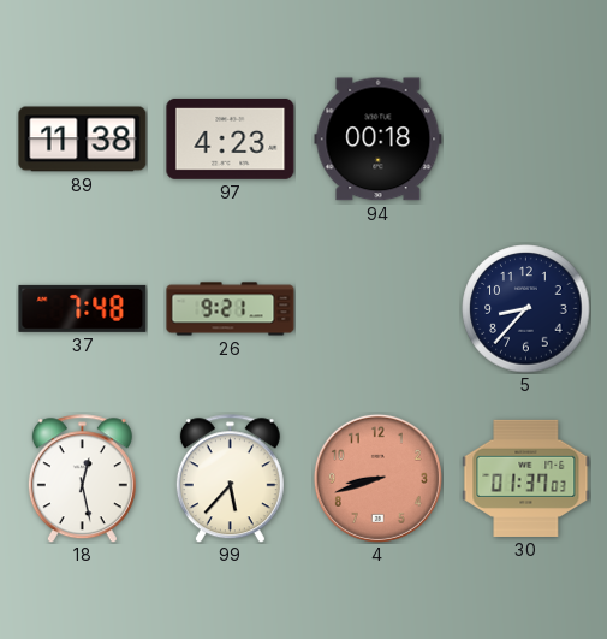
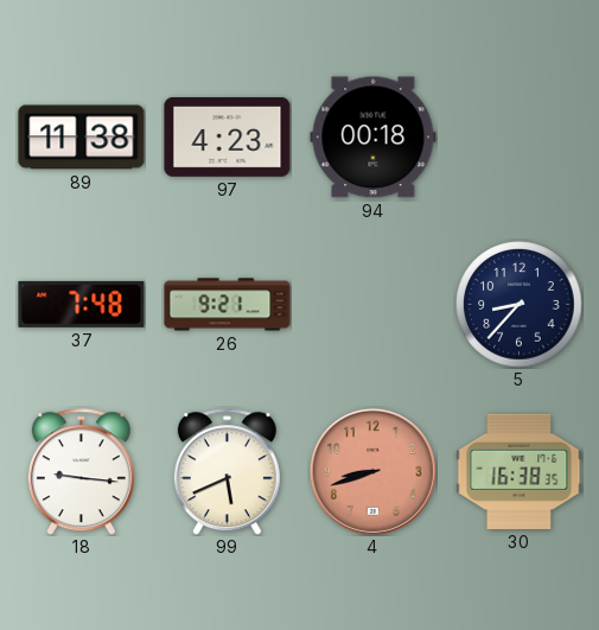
18: 12:28 -> 9:16
99: 5:37 -> 5:41
30: 01:37 -> 16:38
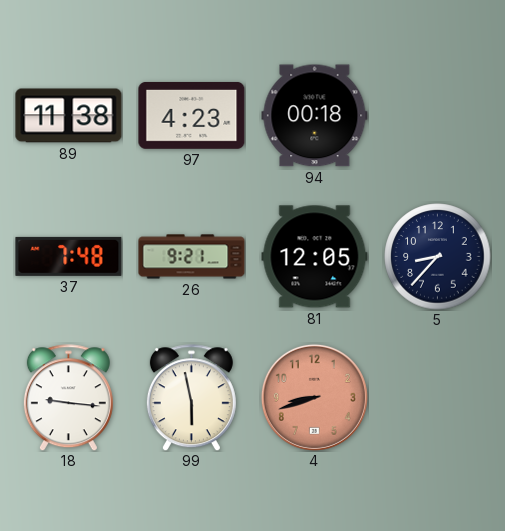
81: none -> 12:05
99: 5:41 -> 5:58
30: 16:38 -> none
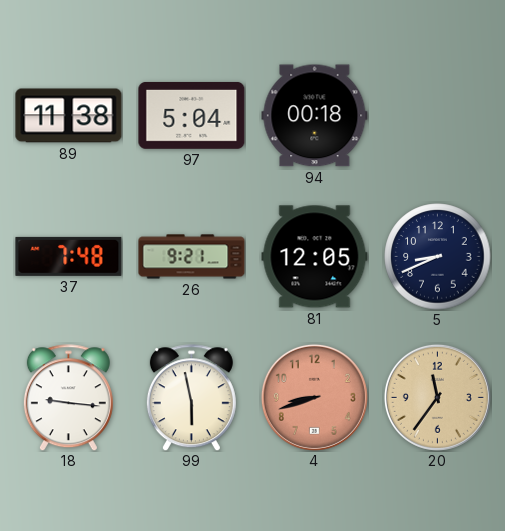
97: 4:23 -> 5:04
5: 8:37 -> 8:41
20: none -> 11:36
